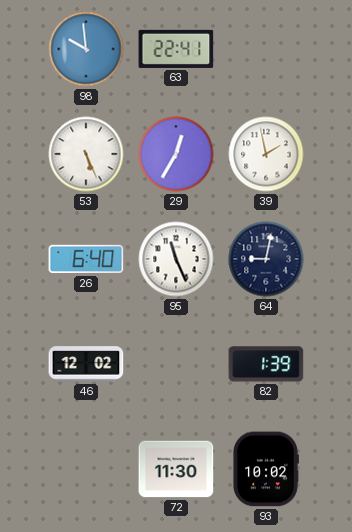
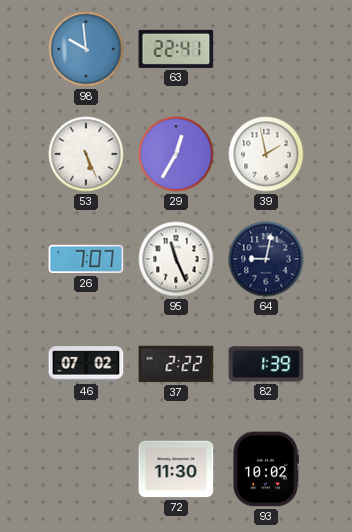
26: 6:40 -> 7:07
46: 12:02 -> 07:02
37: none -> 2:22
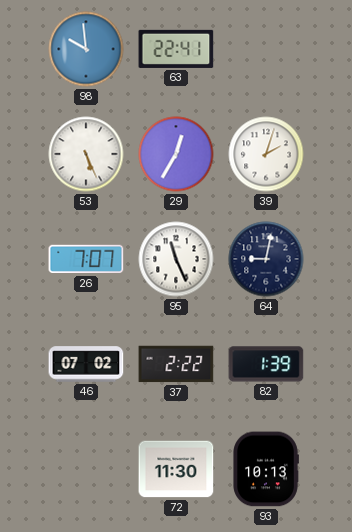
39: 1:58 -> 2:03
93: 10:02 -> 10:13
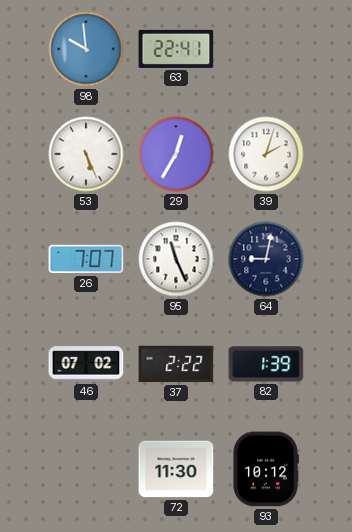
93: 10:13 -> 10:12
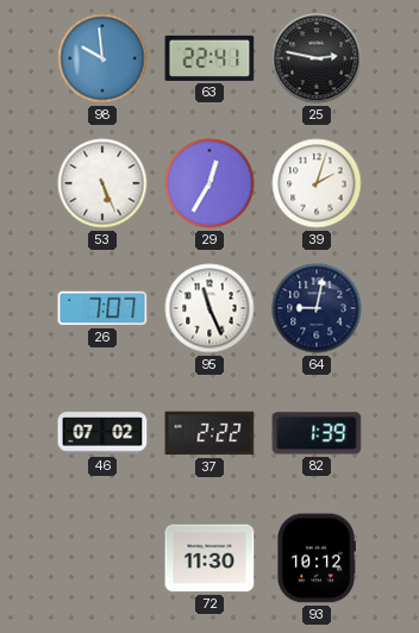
25: none -> 2:47
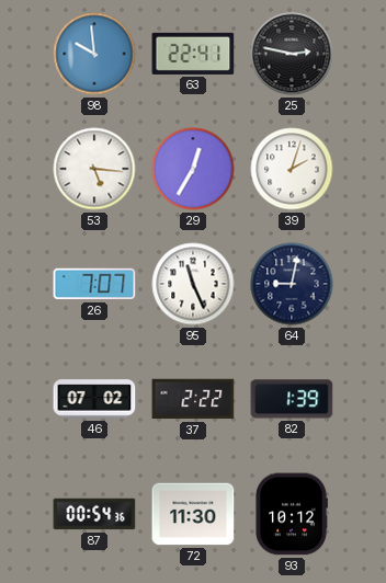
53: 5:26 -> 5:16
87: none -> 00:54
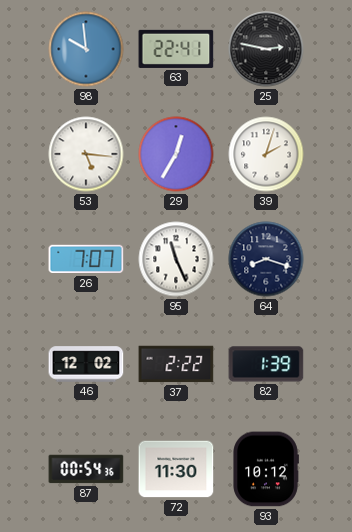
64: 9:02 -> 8:18
46: 07:02 -> 12:02
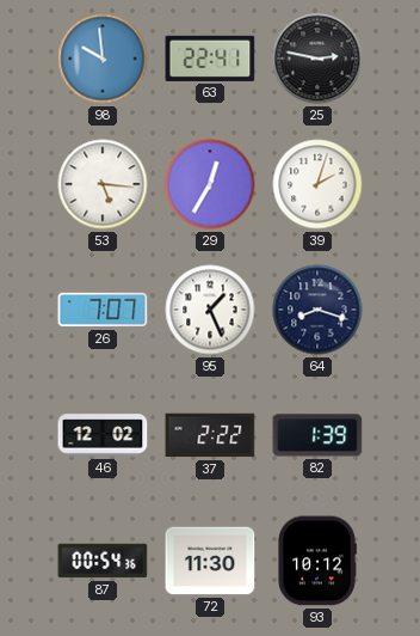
95: 11:26 -> 1:26
